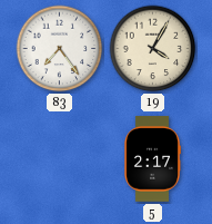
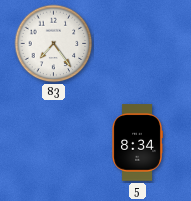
19: 4:05 -> none
5: 2:17 -> 8:34
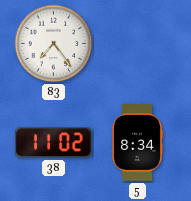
38: none -> 11:02
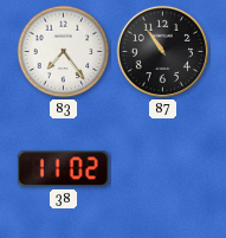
87: none -> 10:54
5: 8:34 -> none
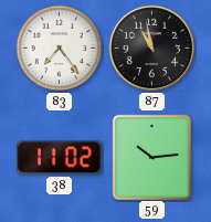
87: 10:54 -> 10:58
59: none -> 10:14
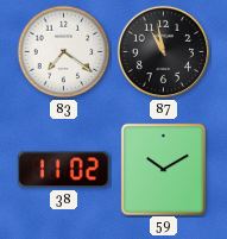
83: 7:24 -> 7:21
59: 10:14 -> 10:10
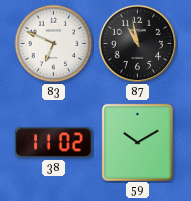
83: 7:21 -> 6:49
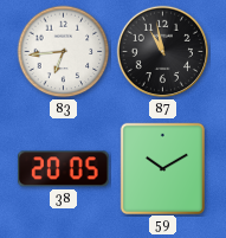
83: 6:49 -> 6:44
38: 11:02 -> 20:05
